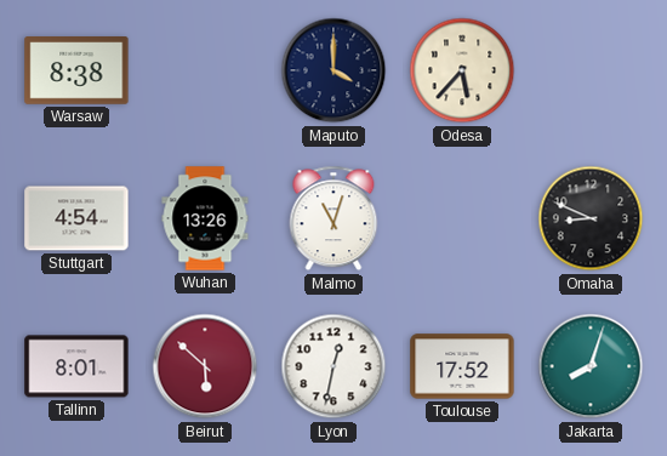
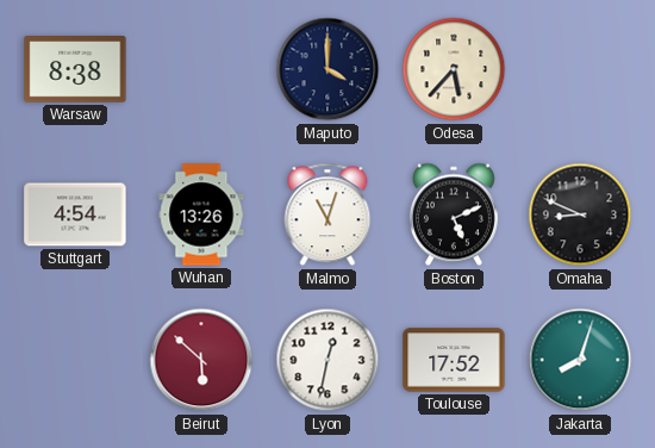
Boston: none -> 5:11
Tallinn: 8:01 -> none
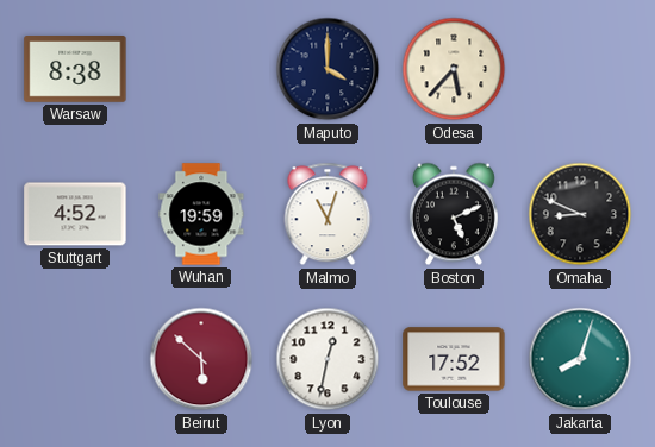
Stuttgart: 4:54 -> 4:52
Wuhan: 13:26 -> 19:59
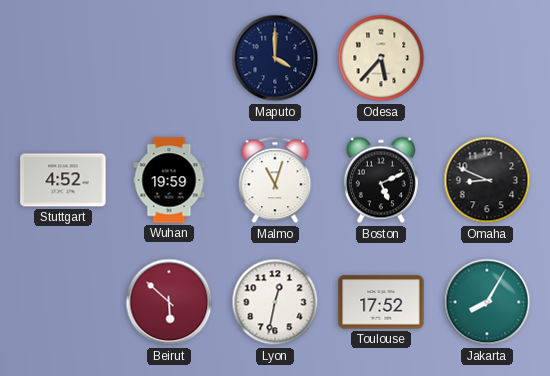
Warsaw: 8:38 -> none
Jakarta: 8:03 -> 8:05
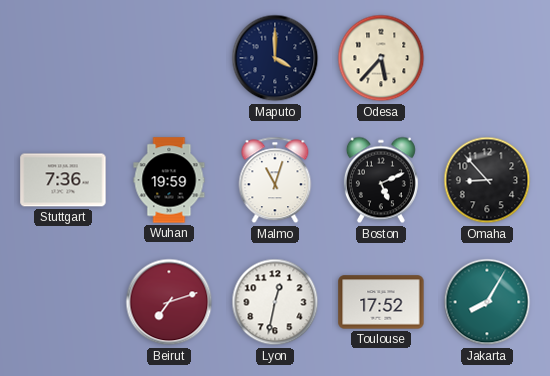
Stuttgart: 4:52 -> 7:36
Omaha: 8:49 -> 8:53
Beirut: 5:52 -> 7:12
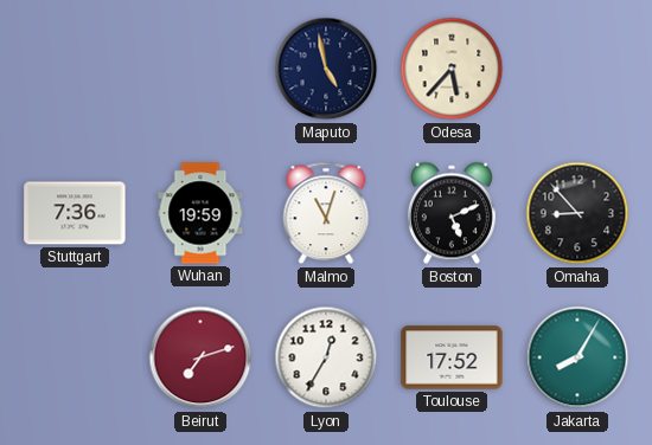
Maputo: 4:00 -> 4:58
Lyon: 12:32 -> 12:35
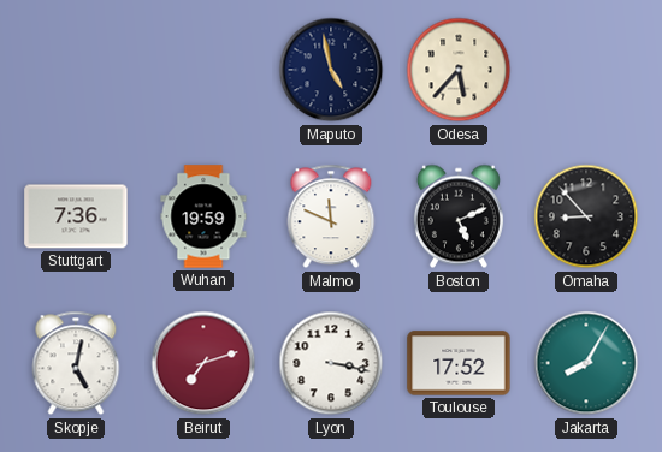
Malmo: 11:03 -> 11:49
Skopje: none -> 5:02
Lyon: 12:35 -> 3:17
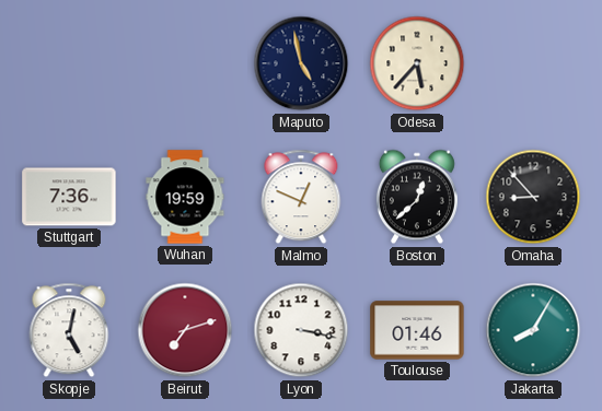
Malmo: 11:49 -> 12:49
Boston: 5:11 -> 12:38
Toulouse: 17:52 -> 01:46
